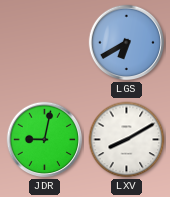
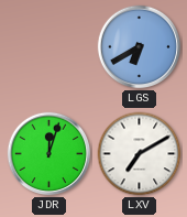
JDR: 9:02 -> 12:03
LXV: 8:10 -> 7:10
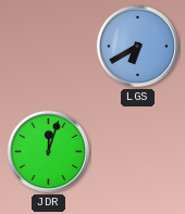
LXV: 7:10 -> none
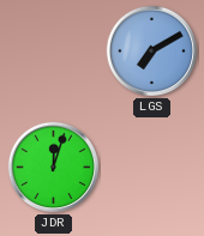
LGS: 6:40 -> 7:10
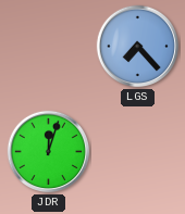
LGS: 7:10 -> 7:23
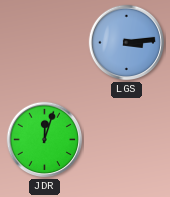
LGS: 7:23 -> 3:14
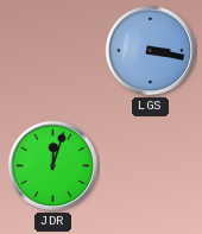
LGS: 3:14 -> 3:17
